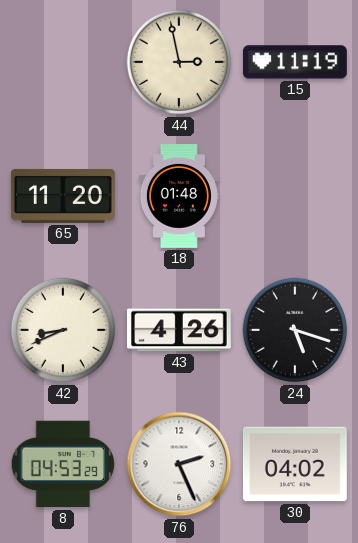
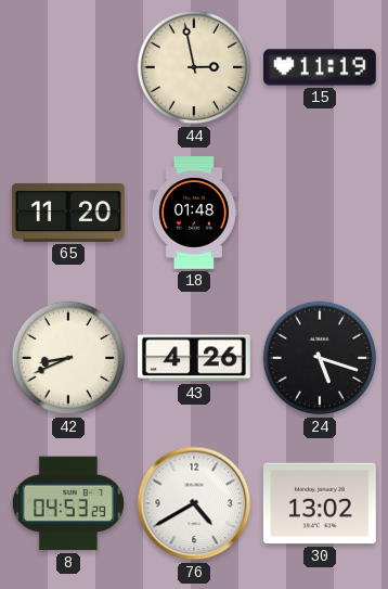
76: 2:26 -> 4:40
30: 04:02 -> 13:02
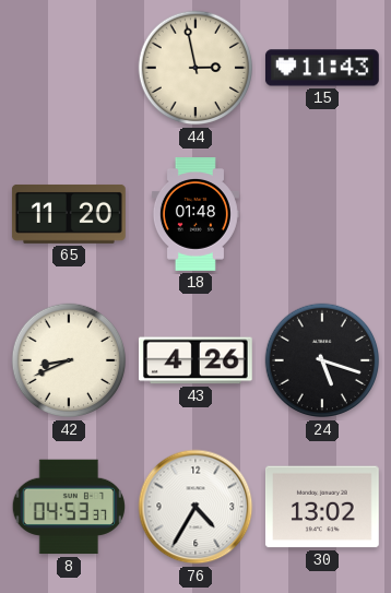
15: 11:19 -> 11:43
8: 04:53:29 -> 04:53:37
76: 4:40 -> 4:35
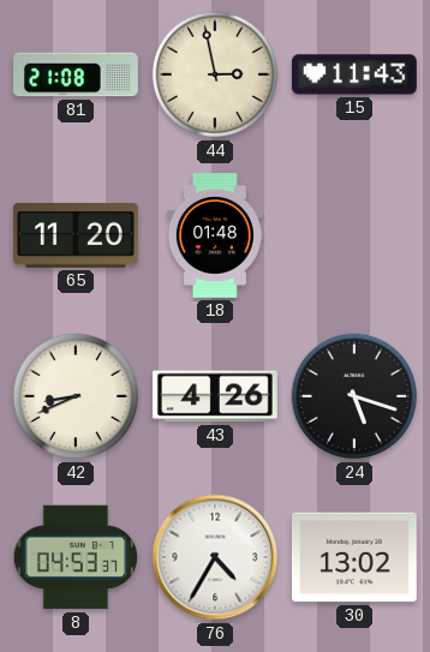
81: none -> 21:08
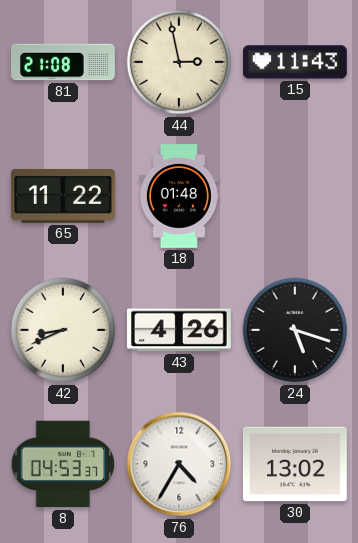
65: 11:20 -> 11:22
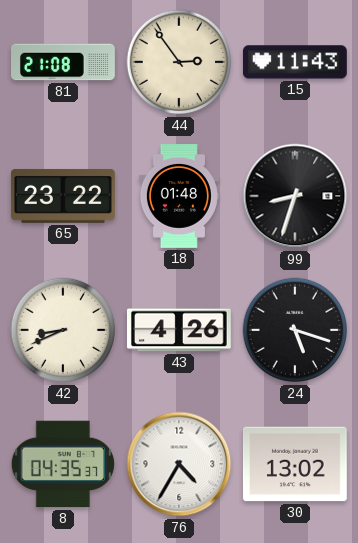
44: 2:58 -> 2:54
65: 11:22 -> 23:22
99: none -> 8:33
8: 04:53 -> 04:35
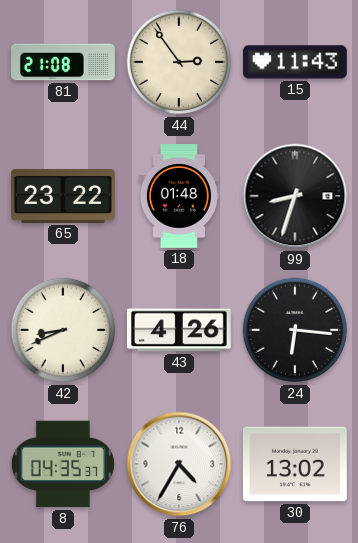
24: 5:18 -> 6:16
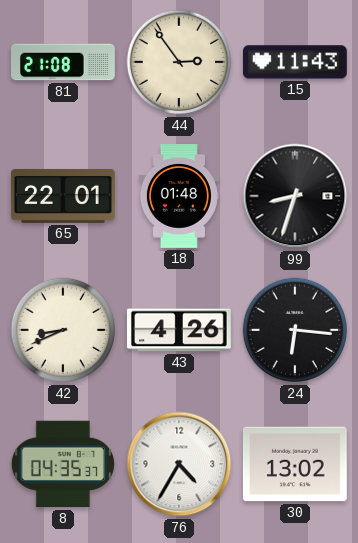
65: 23:22 -> 22:01
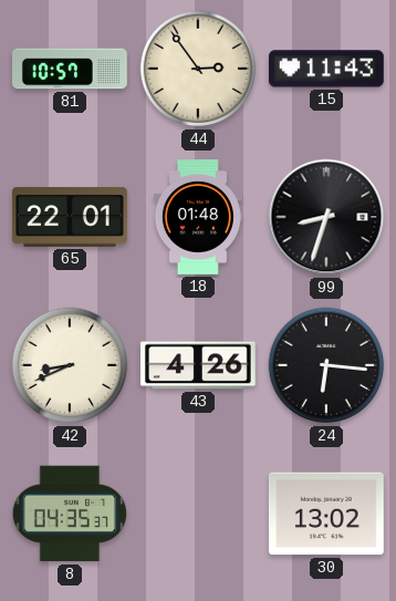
81: 21:08 -> 10:57
76: 4:35 -> none
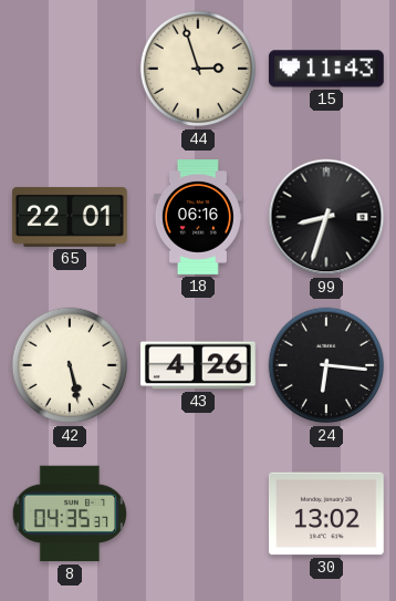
81: 10:57 -> none
44: 2:54 -> 2:57
18: 01:48 -> 06:16
42: 8:41 -> 5:28
